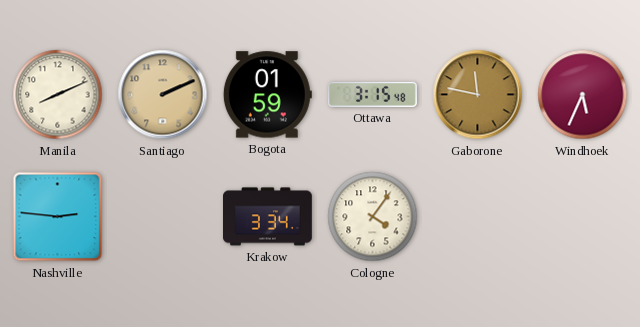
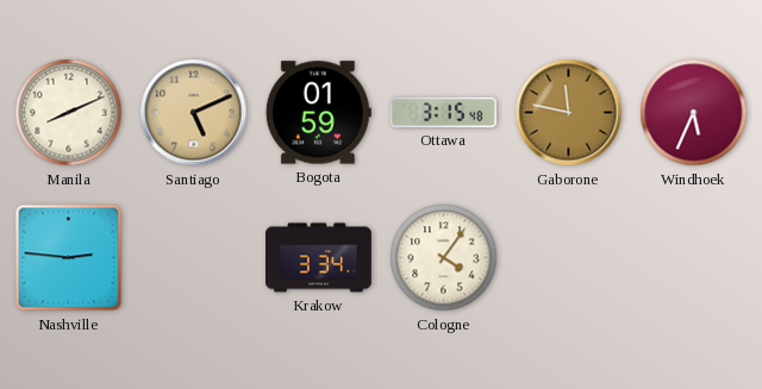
Santiago: 2:11 -> 5:11
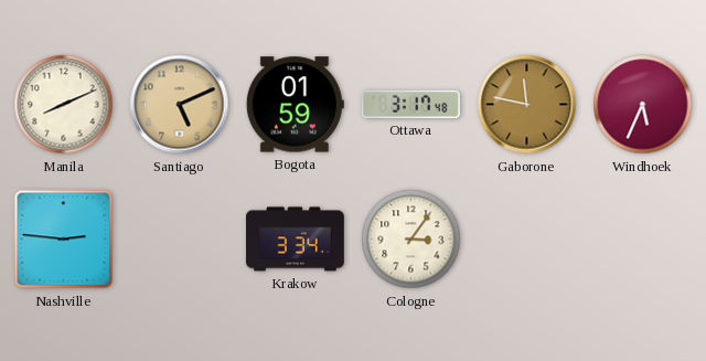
Ottawa: 3:15 -> 3:17
Cologne: 4:06 -> 3:06
